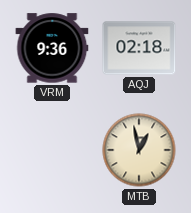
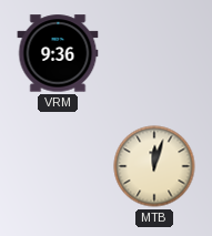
AQJ: 02:18 -> none
MTB: 12:58 -> 12:03
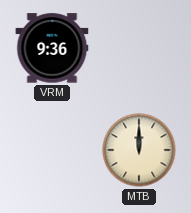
MTB: 12:03 -> 12:00
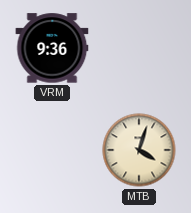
MTB: 12:00 -> 4:03
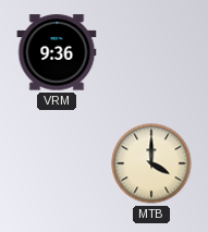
MTB: 4:03 -> 4:00
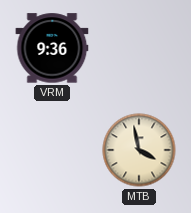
MTB: 4:00 -> 3:58
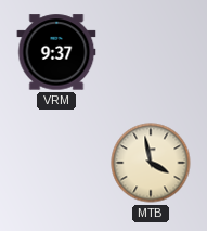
VRM: 9:36 -> 9:37
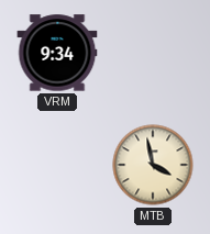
VRM: 9:37 -> 9:34
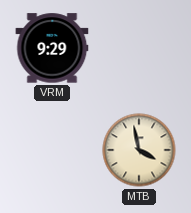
VRM: 9:34 -> 9:29
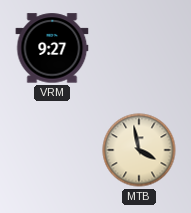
VRM: 9:29 -> 9:27
